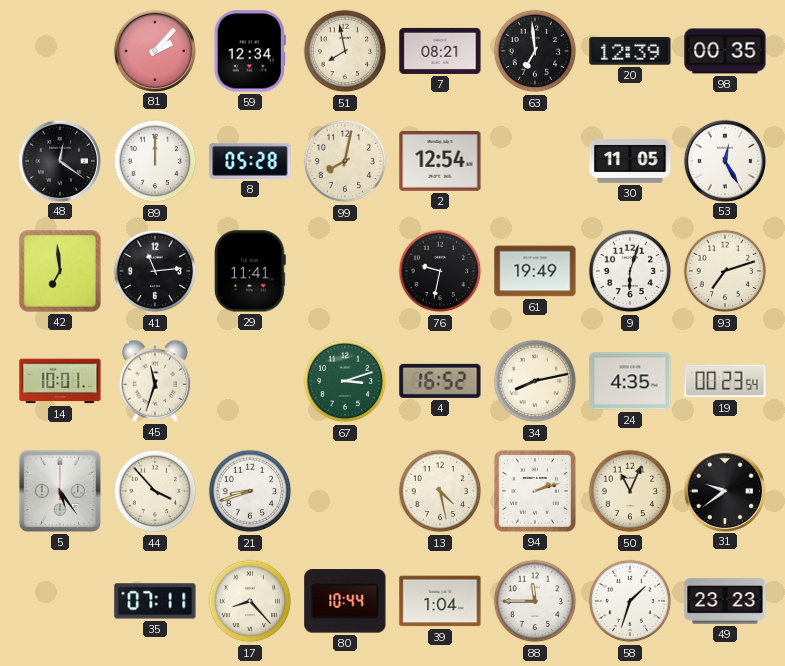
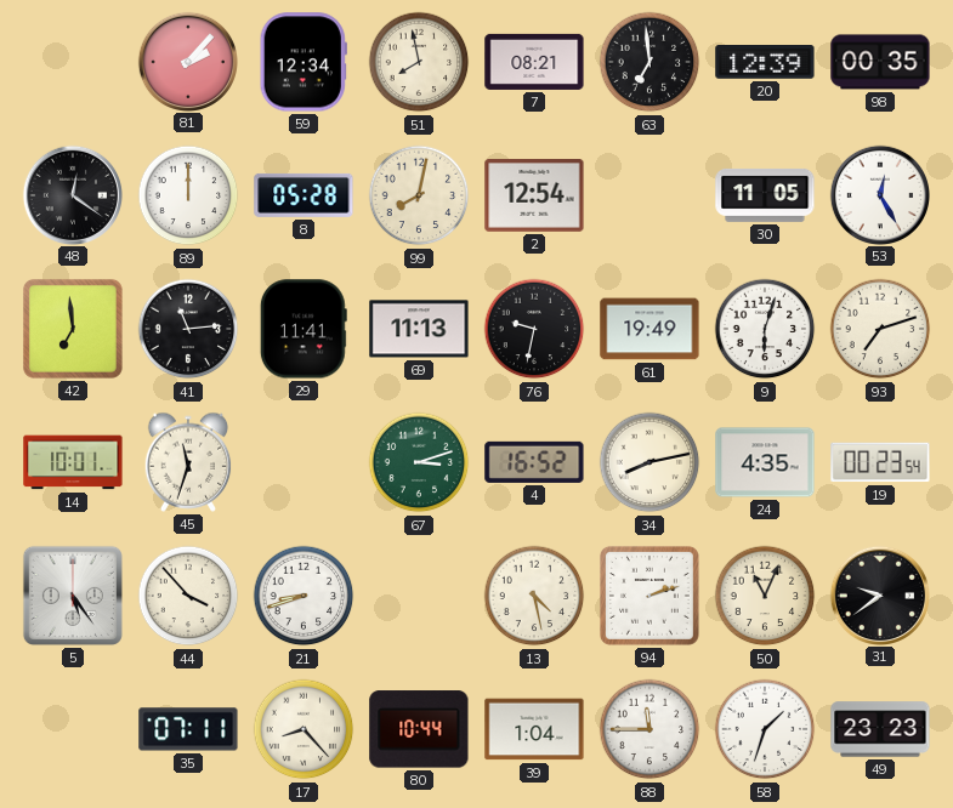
69: none -> 11:13
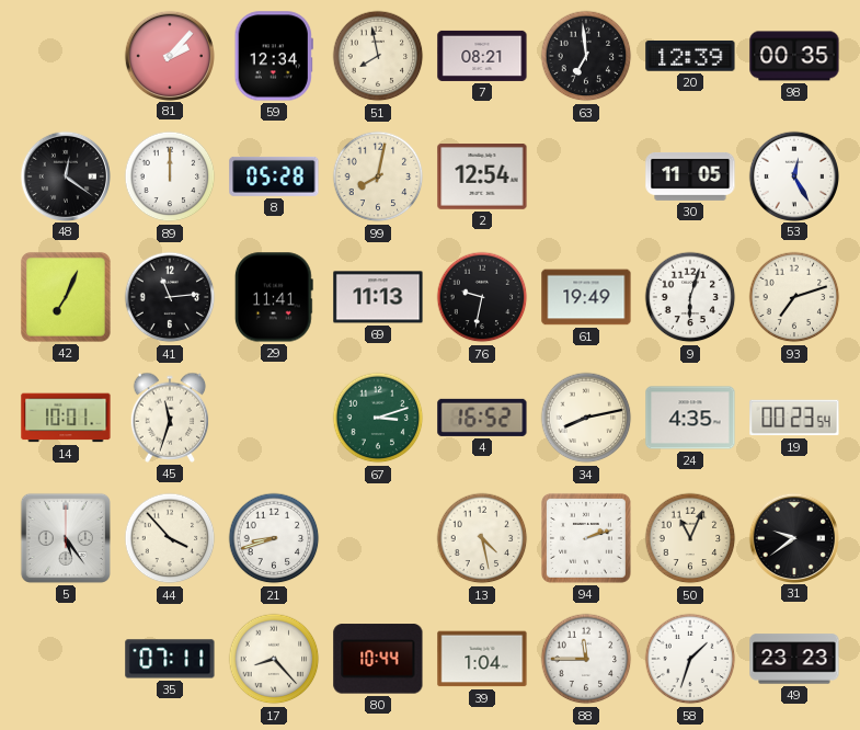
42: 6:59 -> 7:04
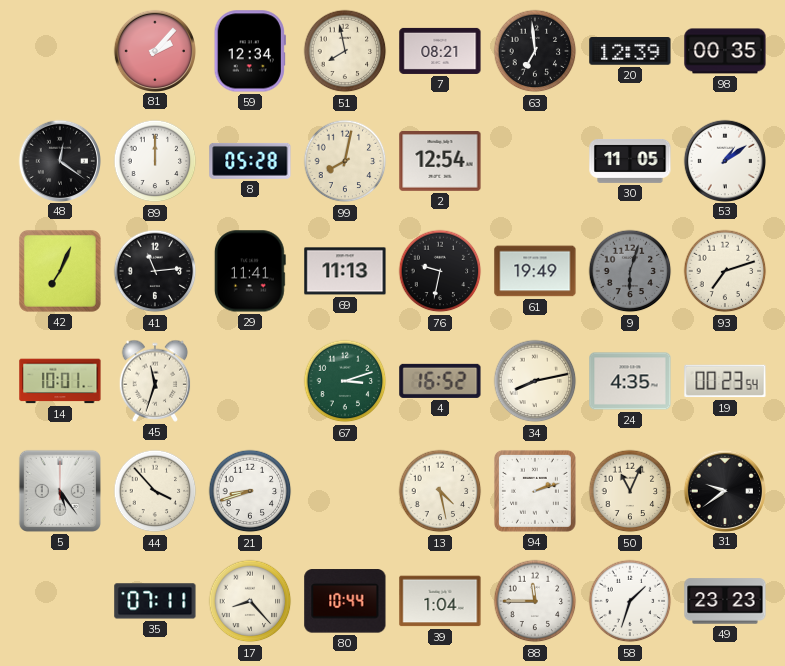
53: 12:25 -> 1:09
9 dial: white -> grey
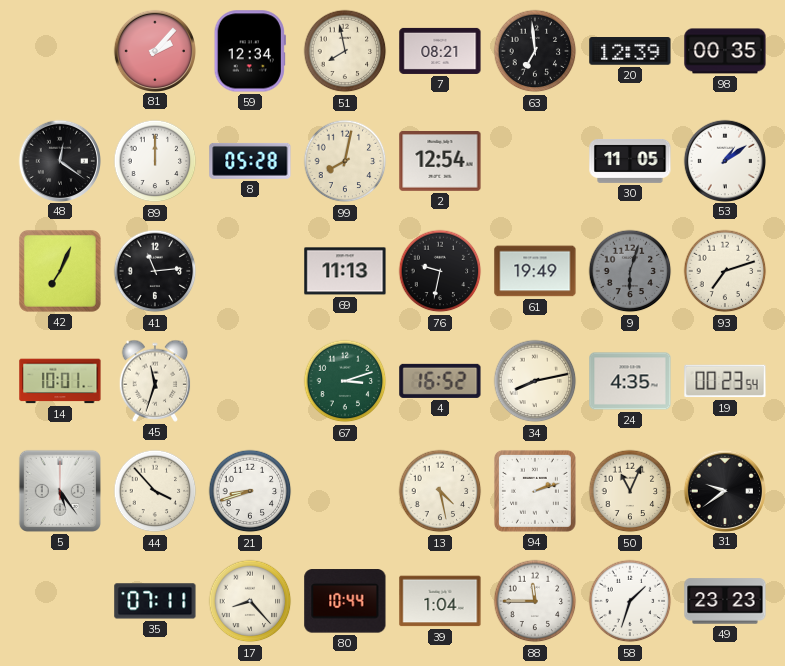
29: 11:41 -> none
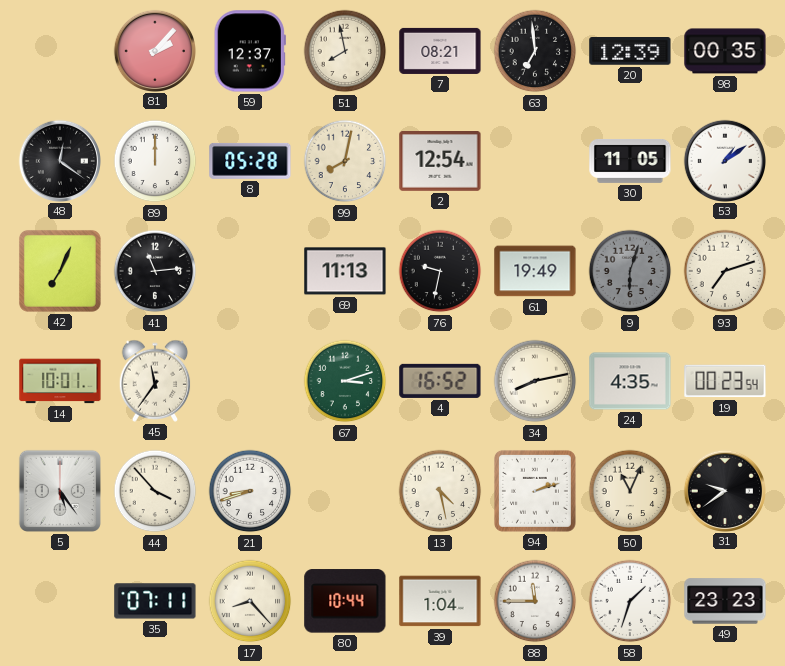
59: 12:34 -> 12:37
45: 11:33 -> 11:36
